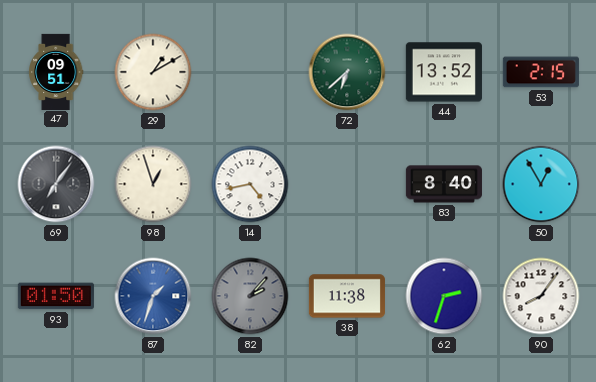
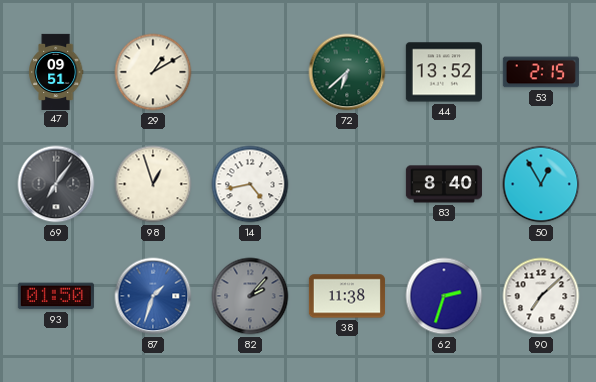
90: 8:06 -> 7:08
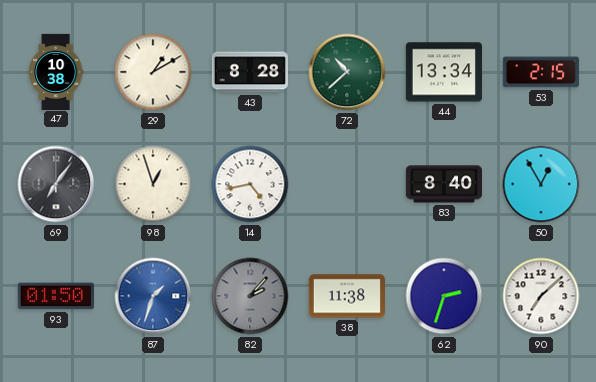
47: 09:51 -> 10:38
43: none -> 8:28
72: 6:38 -> 10:38
44: 13:52 -> 13:34
